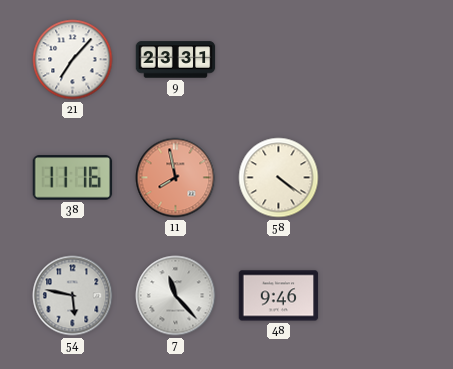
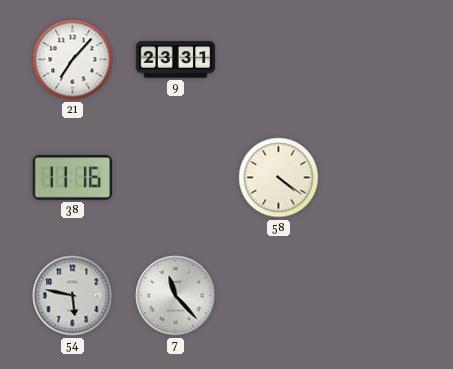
11: 7:58 -> none
48: 9:46 -> none
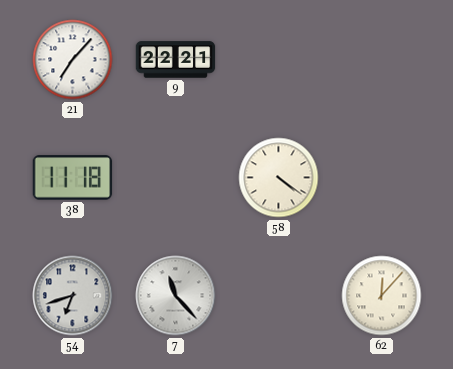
9: 23:31 -> 22:21
38: 11:16 -> 11:18
54: 5:47 -> 6:42
62: none -> 12:07
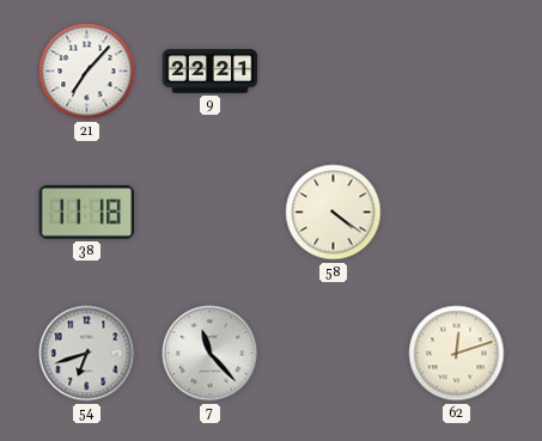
62: 12:07 -> 12:12
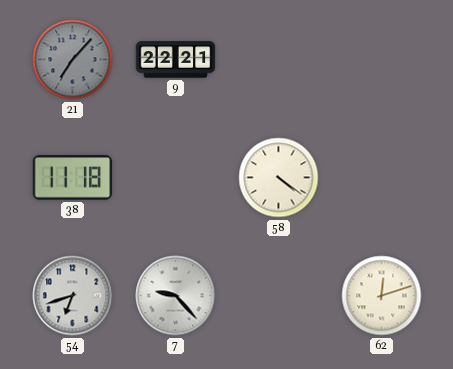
21 dial: white -> grey
7: 11:23 -> 9:23
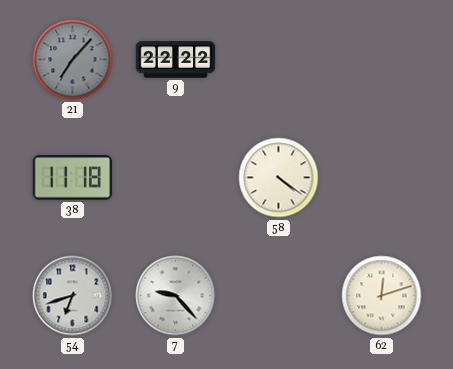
9: 22:21 -> 22:22
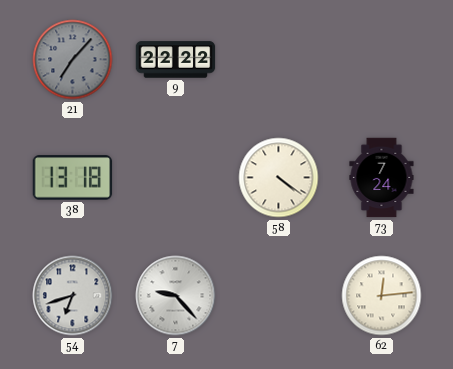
38: 11:18 -> 13:18
73: none -> 7:24
62: 12:12 -> 12:14
